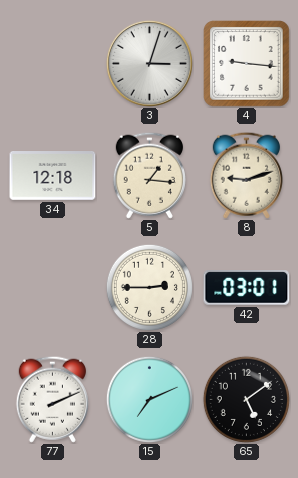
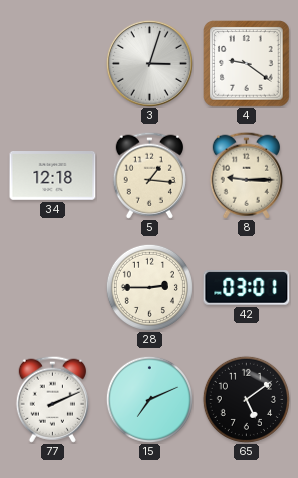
4: 9:16 -> 9:21
8: 9:12 -> 9:15
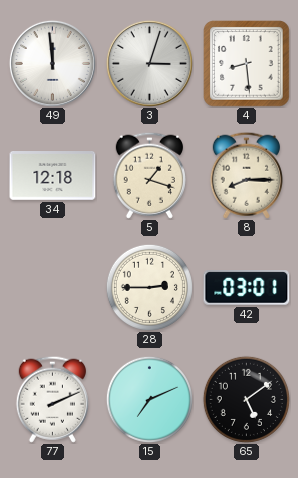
49: none -> 11:59
4: 9:21 -> 8:29
5: 1:16 -> 1:18
8: 9:15 -> 8:15
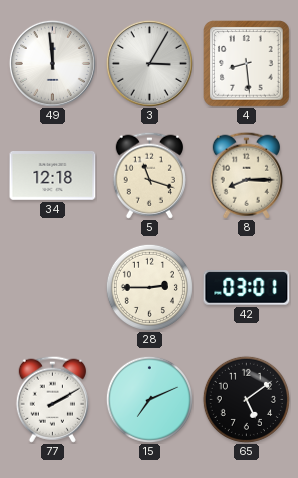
3: 3:03 -> 3:05
5: 1:18 -> 11:18
77: 2:11 -> 2:10
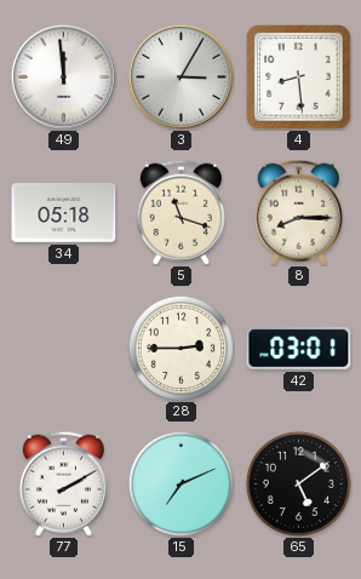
34: 12:18 -> 05:18
